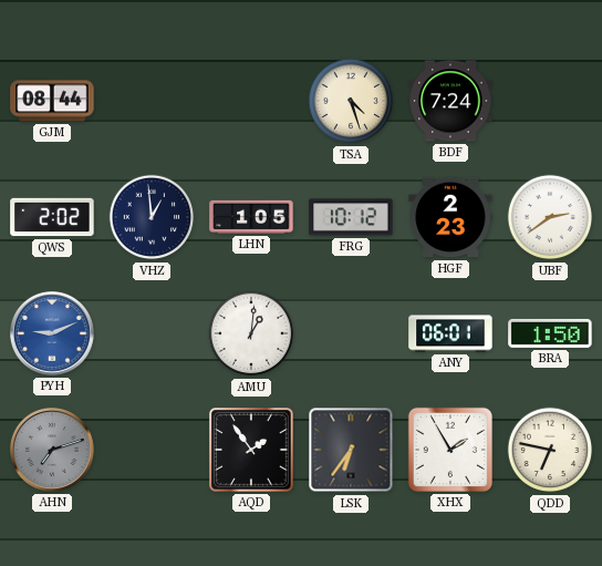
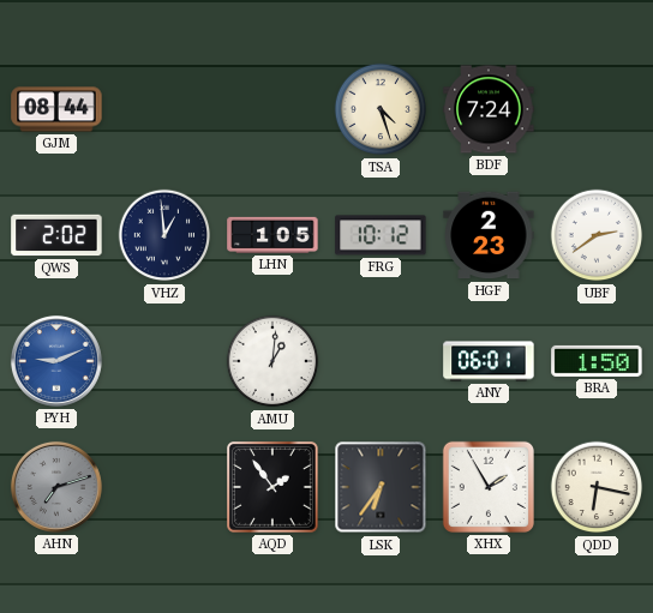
QDD: 6:47 -> 6:17
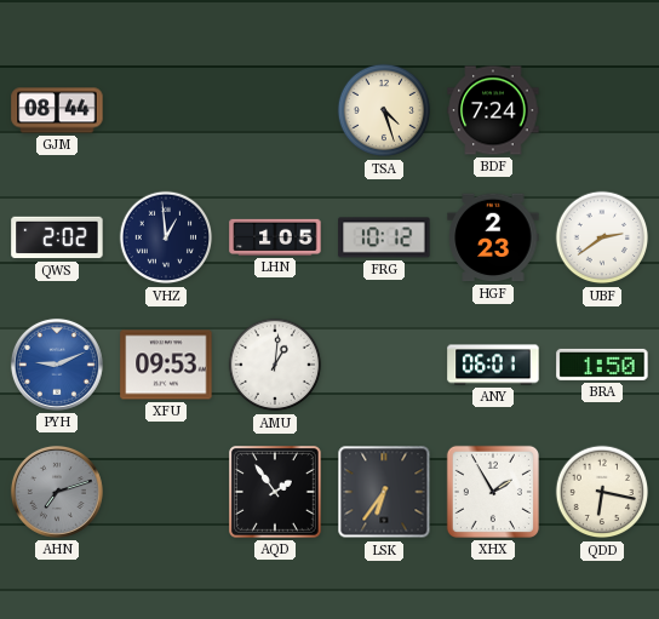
XFU: none -> 09:53
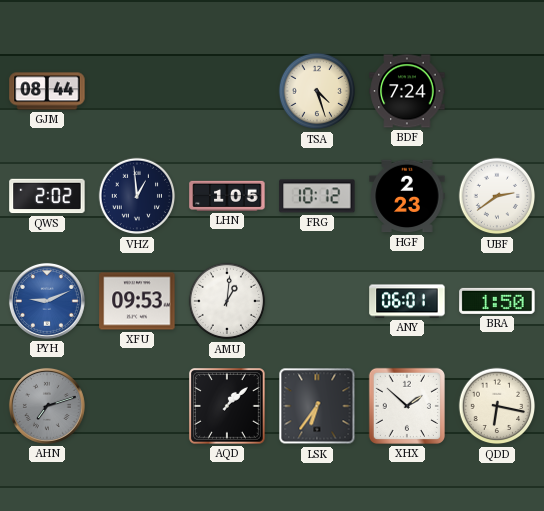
AQD: 1:54 -> 1:08
XHX: 1:55 -> 1:52
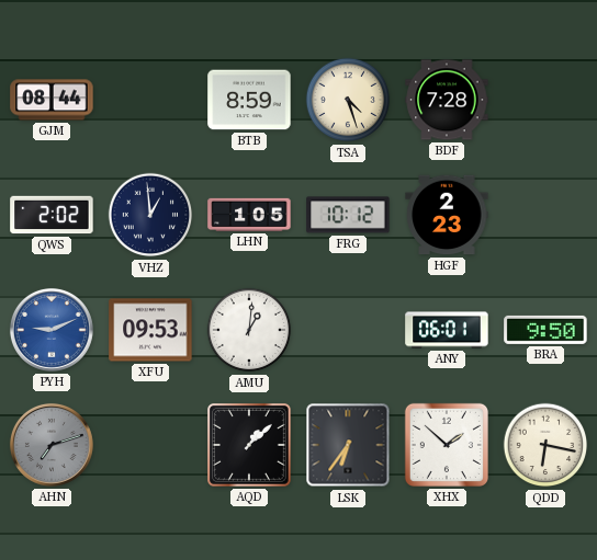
BTB: none -> 8:59
BDF: 7:24 -> 7:28
UBF: 2:39 -> none
BRA: 1:50 -> 9:50
